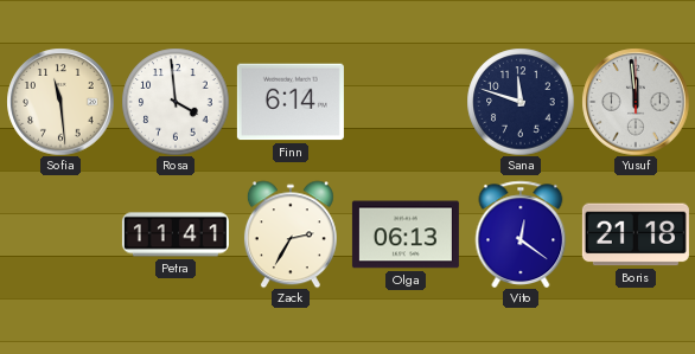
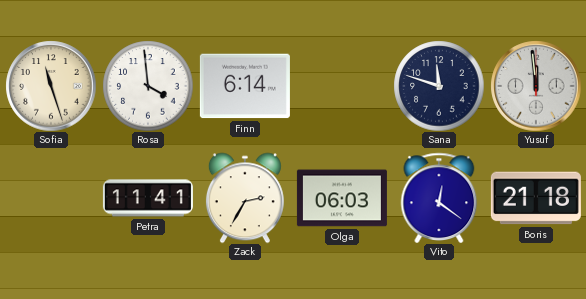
Sofia: 11:29 -> 11:27
Olga: 06:13 -> 06:03
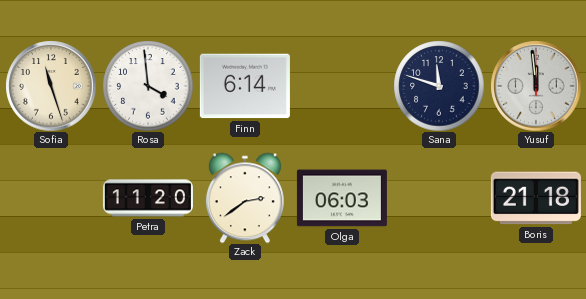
Petra: 11:41 -> 11:20
Zack: 2:35 -> 2:39
Vito: 12:21 -> none
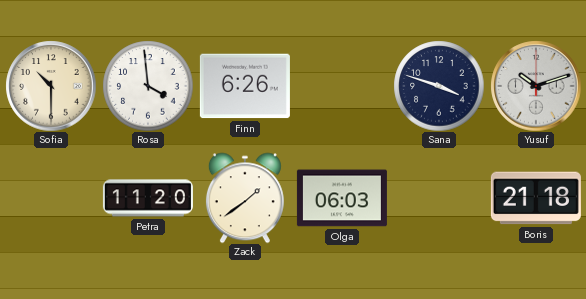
Sofia: 11:27 -> 10:30
Finn: 6:14 -> 6:26
Sana: 11:48 -> 3:48
Yusuf: 11:59 -> 10:12
Zack: 2:39 -> 1:39
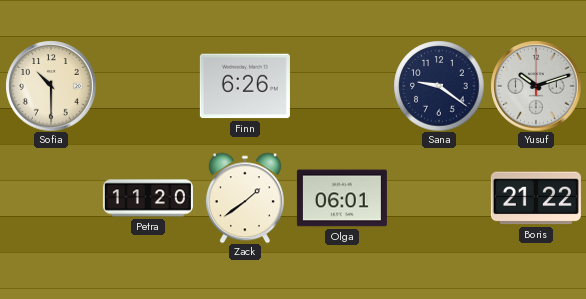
Rosa: 3:59 -> none
Sana: 3:48 -> 9:21
Olga: 06:03 -> 06:01
Boris: 21:18 -> 21:22
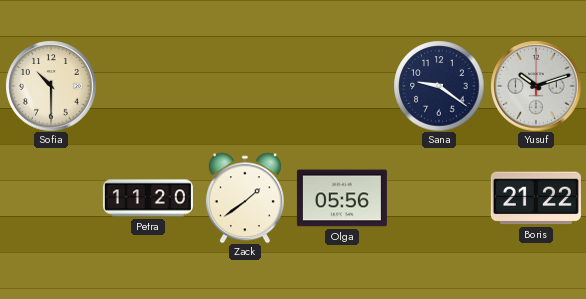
Finn: 6:26 -> none
Olga: 06:01 -> 05:56
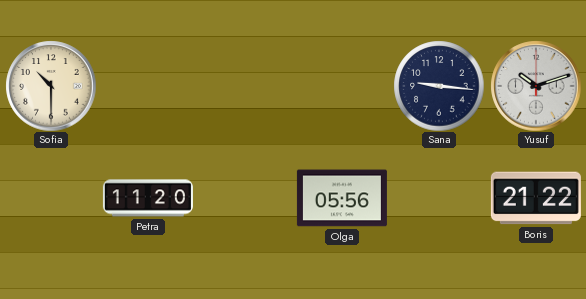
Sana: 9:21 -> 9:16
Zack: 1:39 -> none
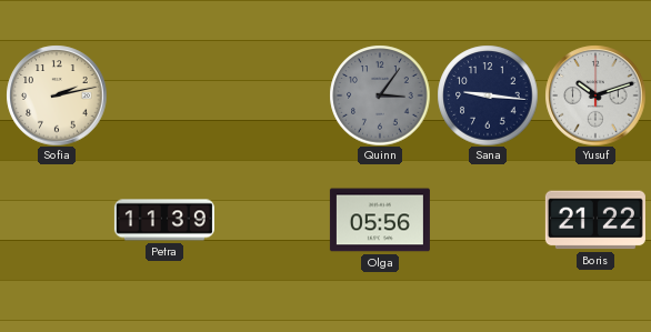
Sofia: 10:30 -> 2:13
Quinn: none -> 3:06
Petra: 11:20 -> 11:39
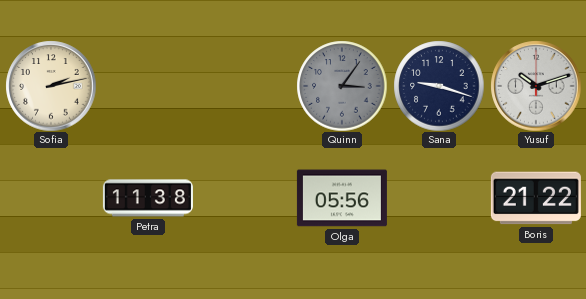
Sana: 9:16 -> 9:18
Petra: 11:39 -> 11:38
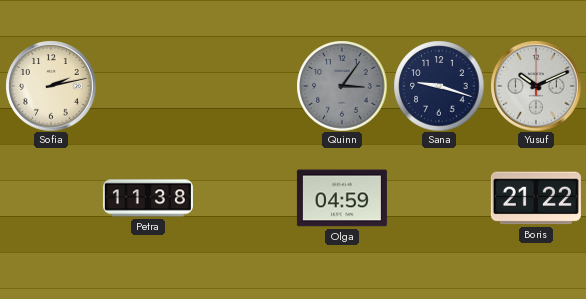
Yusuf: 10:12 -> 10:11
Olga: 05:56 -> 04:59
